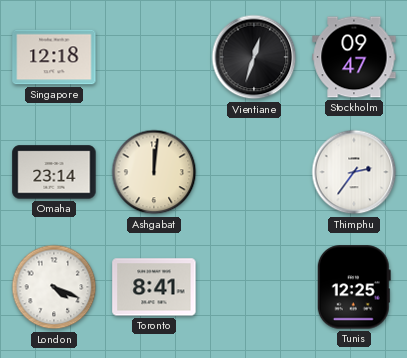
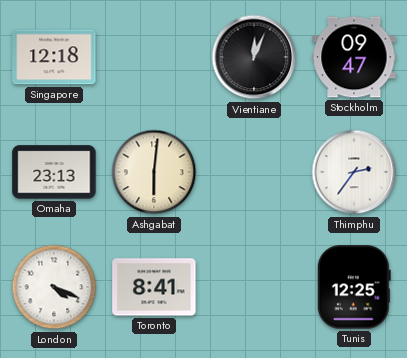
Vientiane: 12:33 -> 12:04
Omaha: 23:14 -> 23:13
Ashgabat: 12:01 -> 6:01
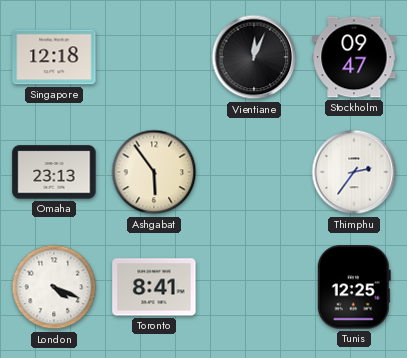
Ashgabat: 6:01 -> 5:54
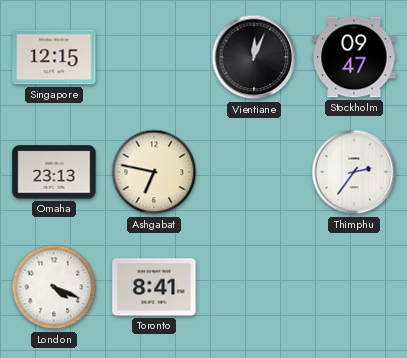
Singapore: 12:18 -> 12:15
Ashgabat: 5:54 -> 6:47
Tunis: 12:25 -> none
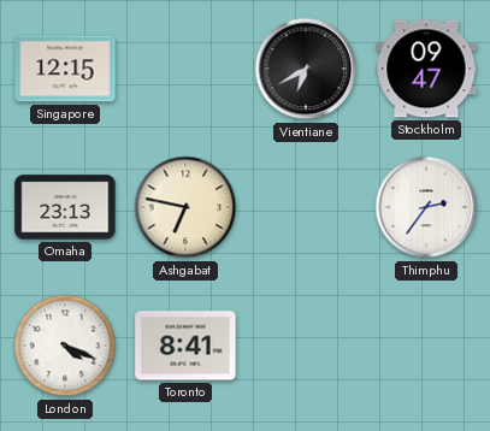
Vientiane: 12:04 -> 6:40
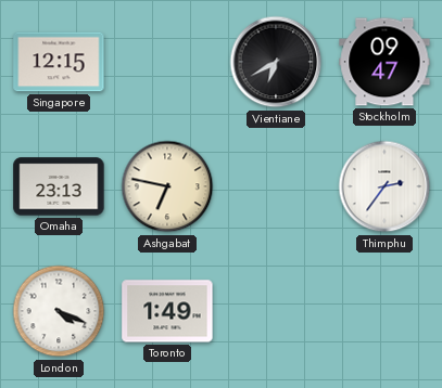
Toronto: 8:41 -> 1:49
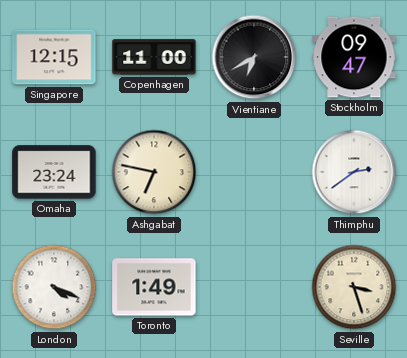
Copenhagen: none -> 11:00
Omaha: 23:13 -> 23:24
Thimphu: 2:36 -> 2:39
Seville: none -> 3:27
